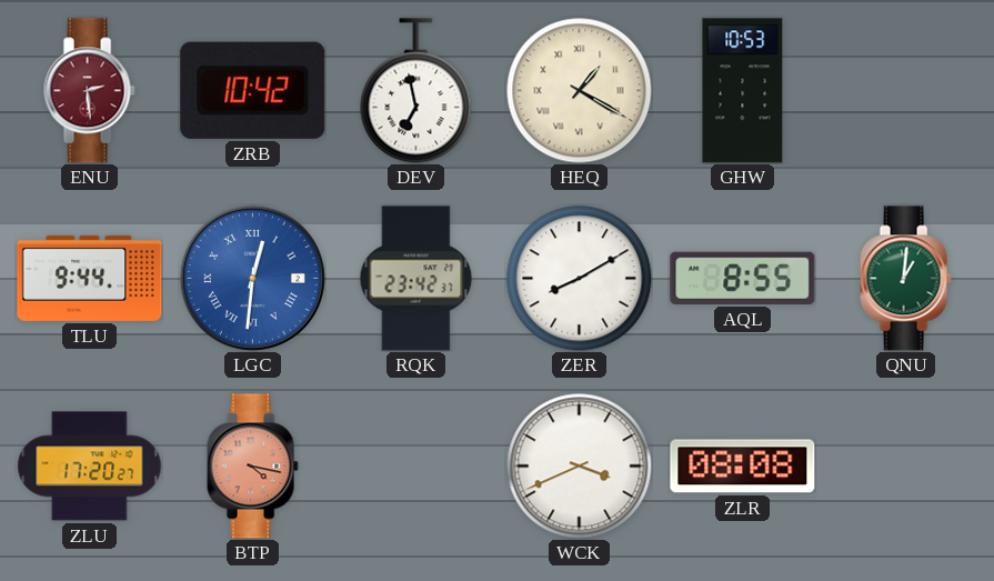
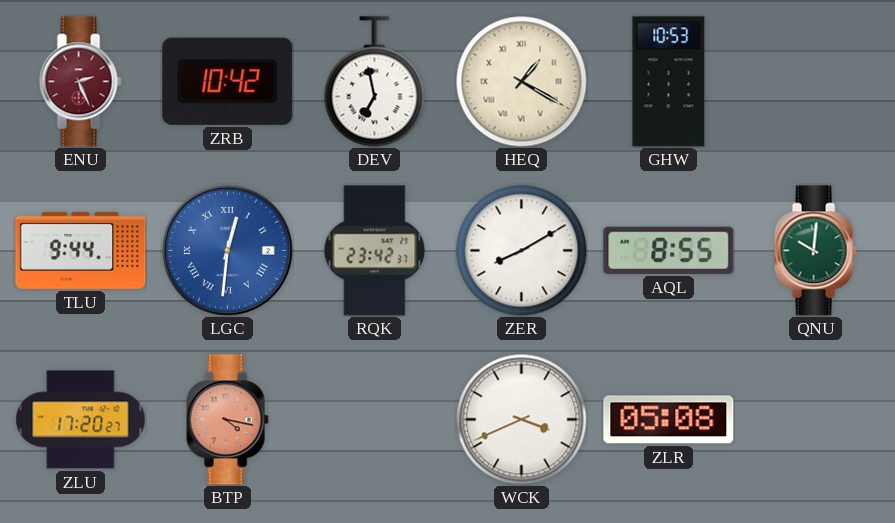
ENU: 2:29 -> 2:26
QNU: 1:01 -> 10:01
ZLR: 08:08 -> 05:08
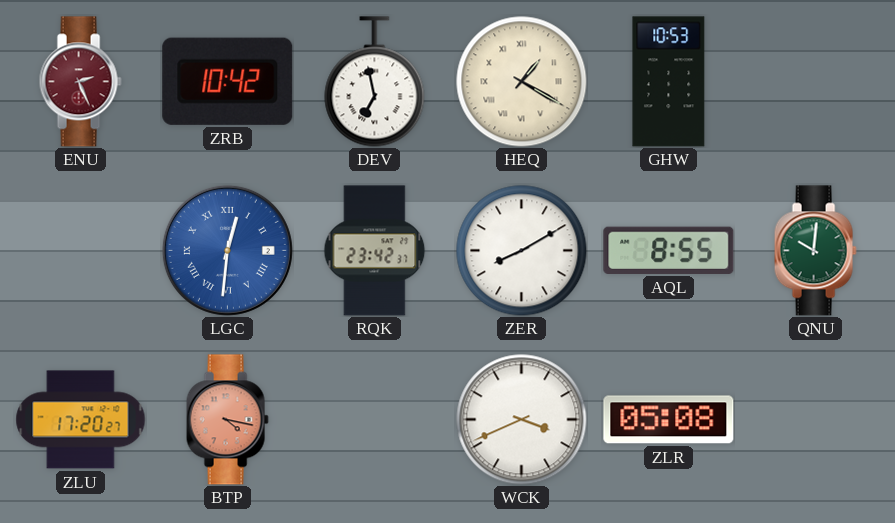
TLU: 9:44 -> none
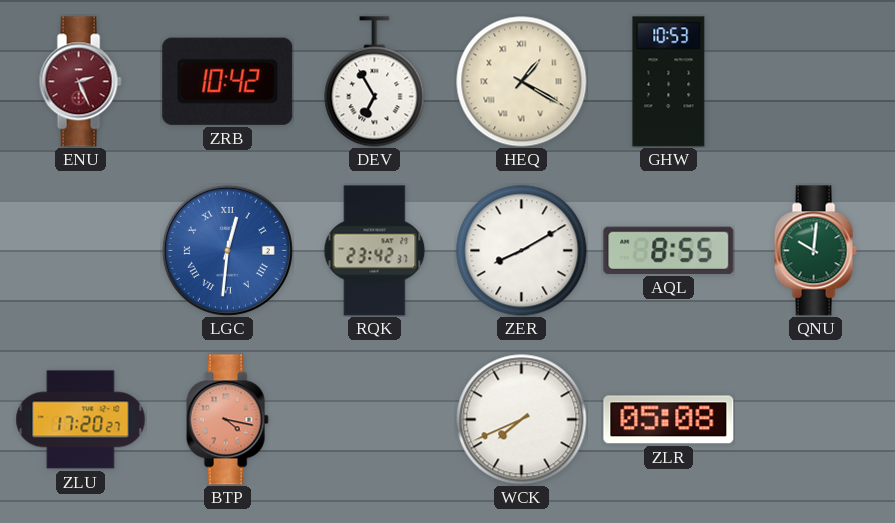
DEV: 6:58 -> 6:55
WCK: 3:41 -> 7:41
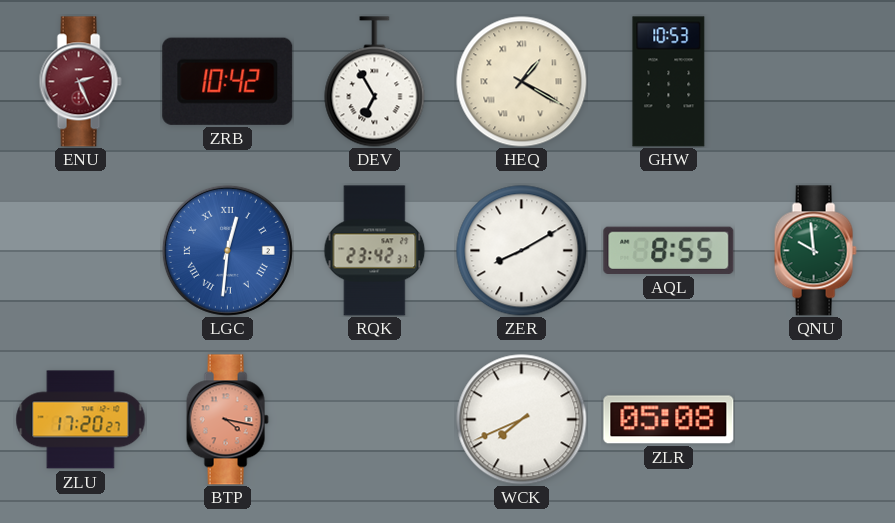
QNU: 10:01 -> 9:59
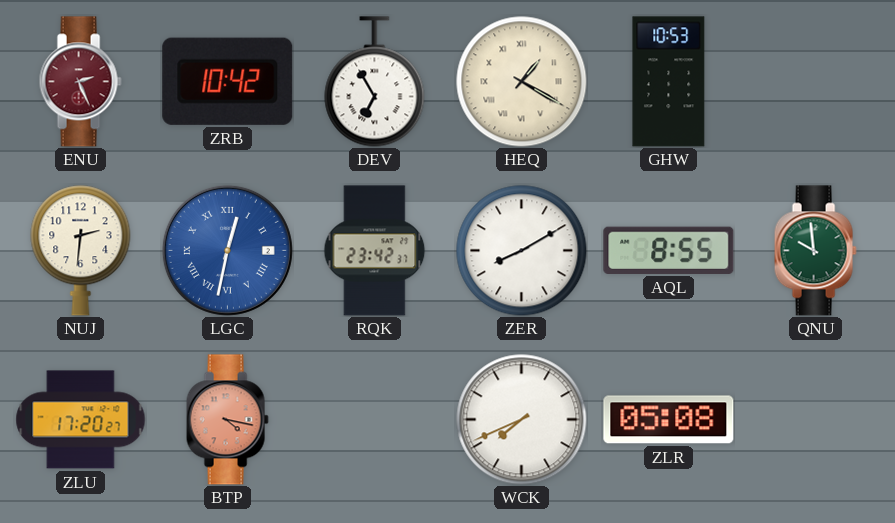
NUJ: none -> 2:31
LGC: 12:31 -> 12:32
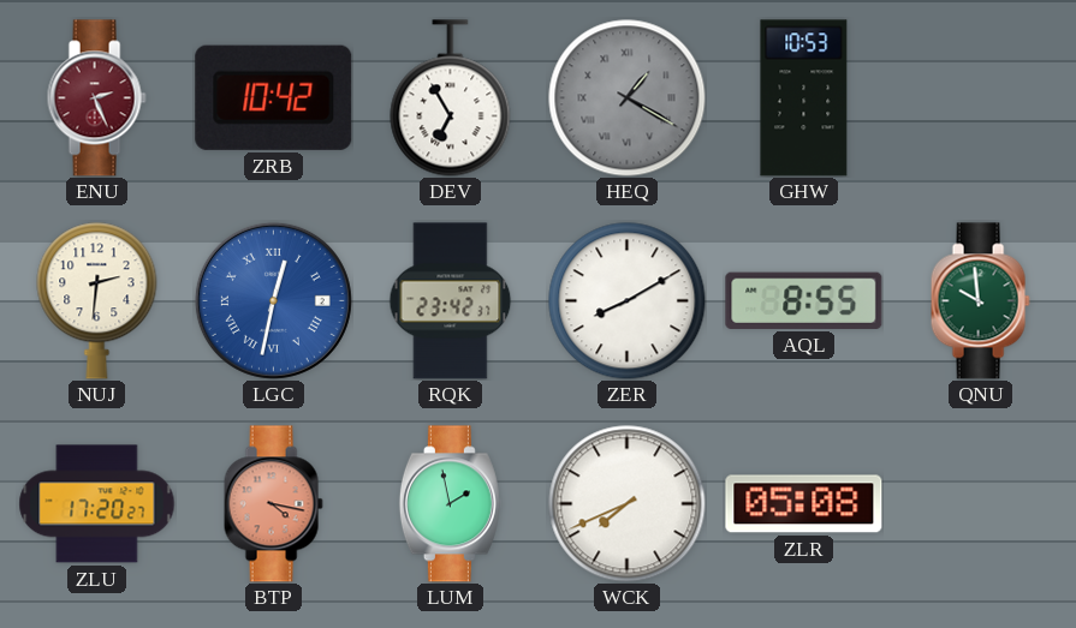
HEQ dial: cream -> grey
LUM: none -> 1:58
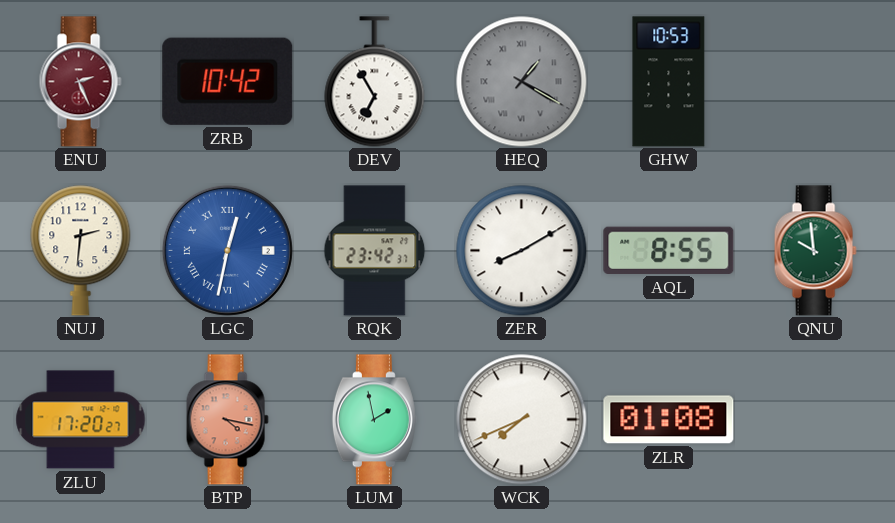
ZLR: 05:08 -> 01:08
